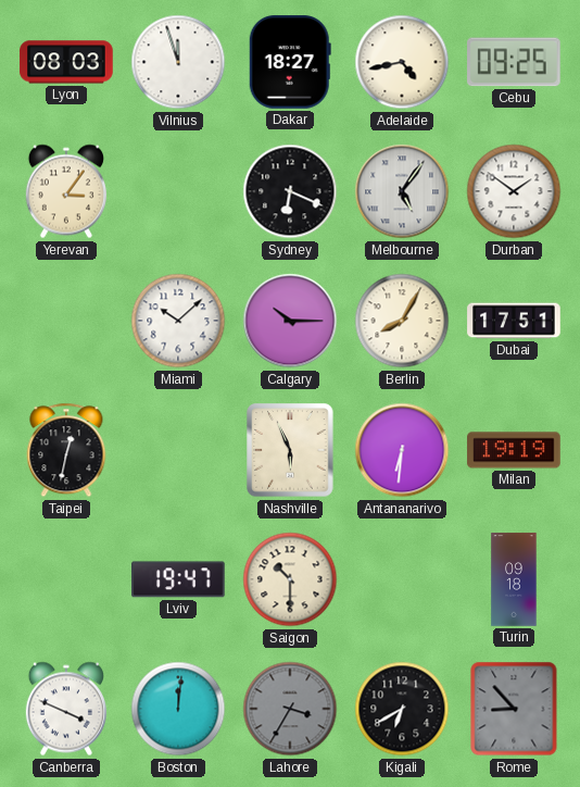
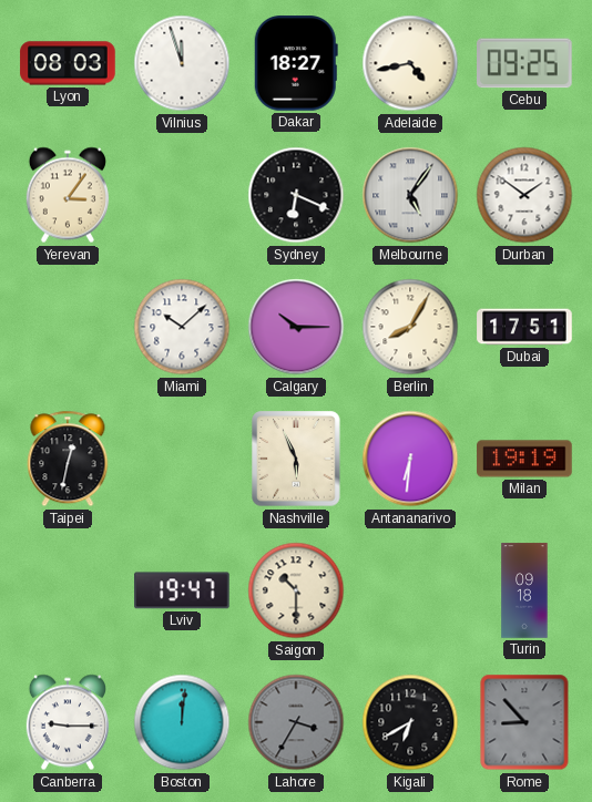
Canberra: 3:49 -> 9:15
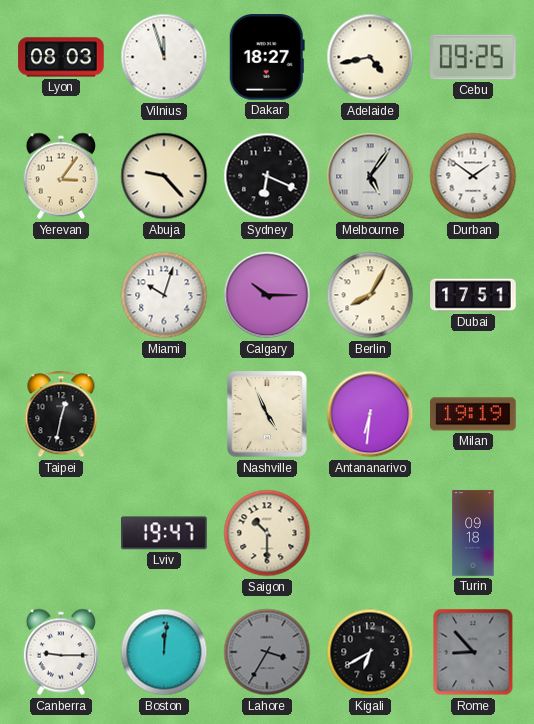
Abuja: none -> 9:23
Miami: 10:08 -> 10:03
Nashville: 5:56 -> 4:56
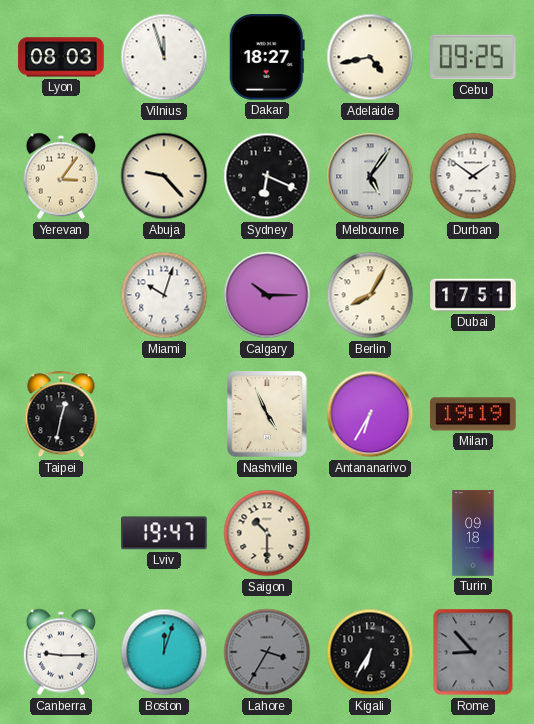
Antananarivo: 6:31 -> 6:35
Boston: 12:01 -> 12:03
Kigali: 6:40 -> 6:35
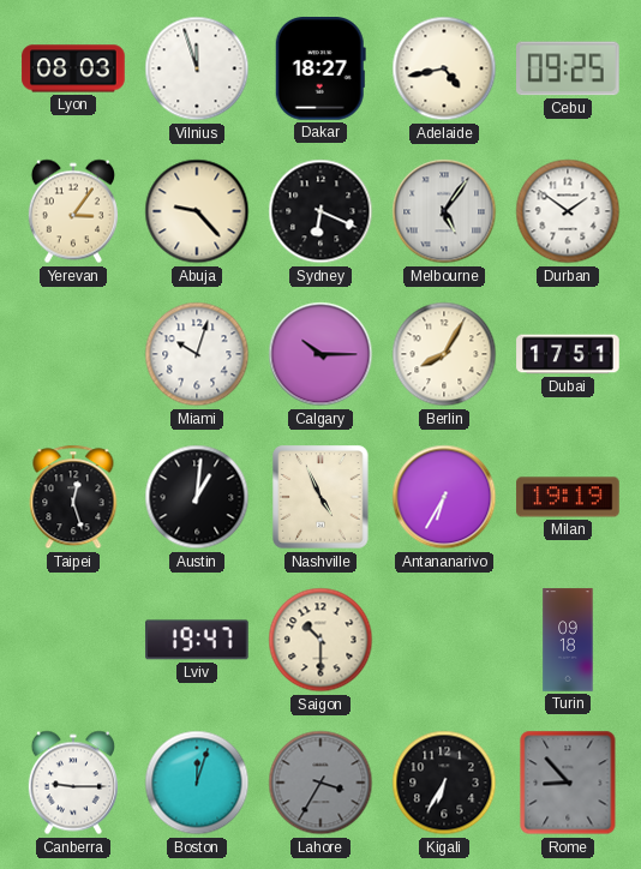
Taipei: 12:32 -> 12:27
Austin: none -> 1:01
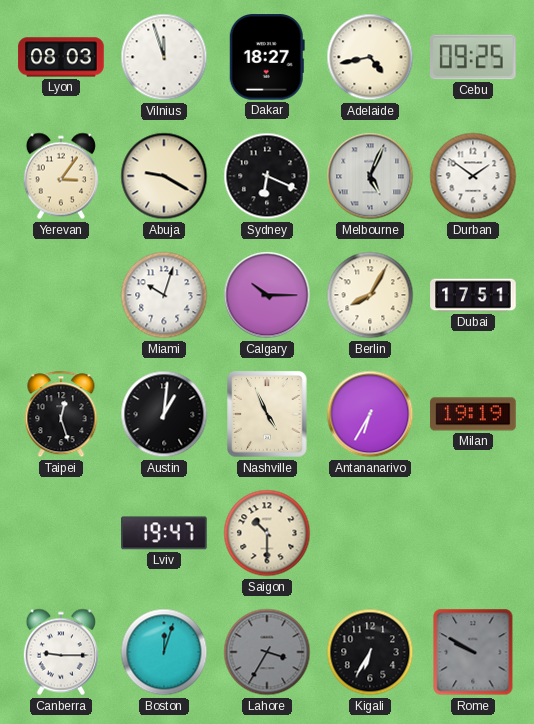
Abuja: 9:23 -> 9:20
Melbourne: 5:06 -> 5:04
Turin: 09:18 -> none
Rome: 8:53 -> 9:50
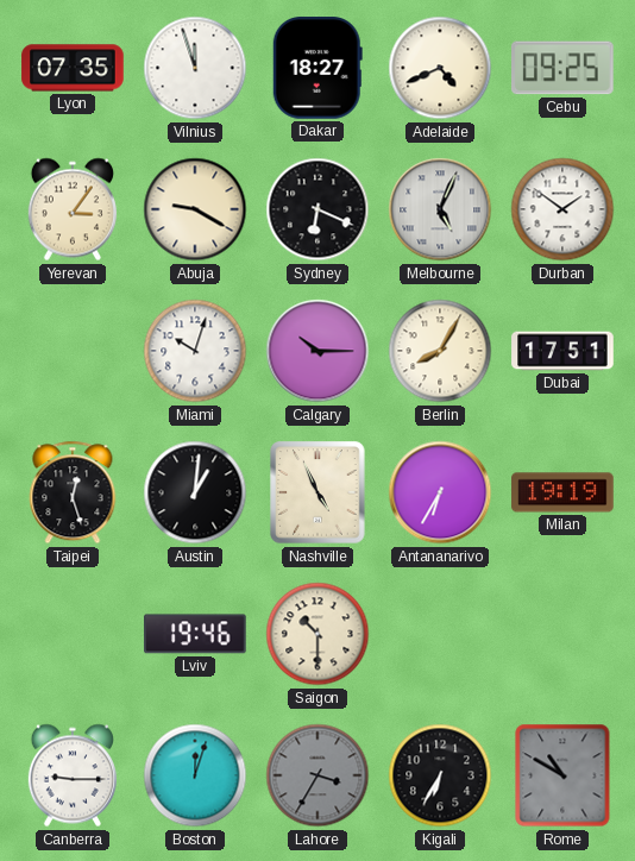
Lyon: 08:03 -> 07:35
Adelaide: 4:43 -> 4:41
Lviv: 19:47 -> 19:46
Rome: 9:50 -> 10:50
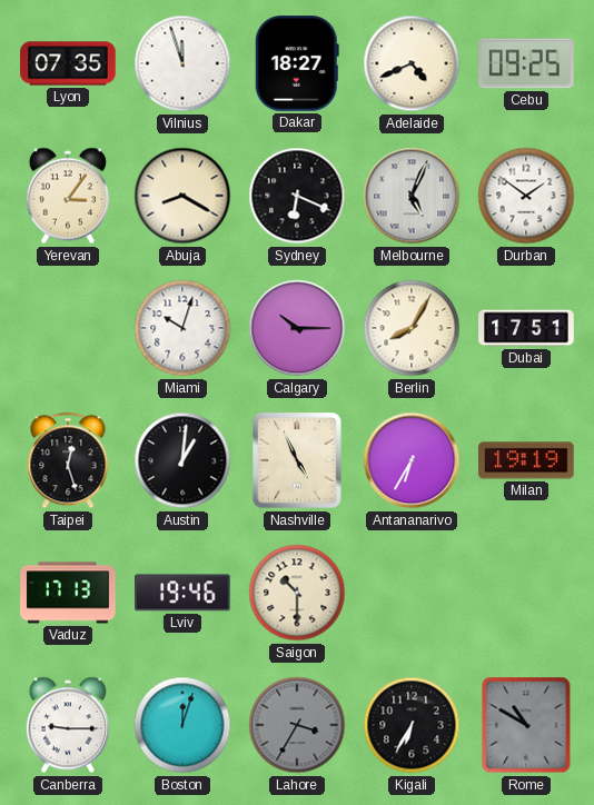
Abuja: 9:20 -> 8:20
Vaduz: none -> 17:13
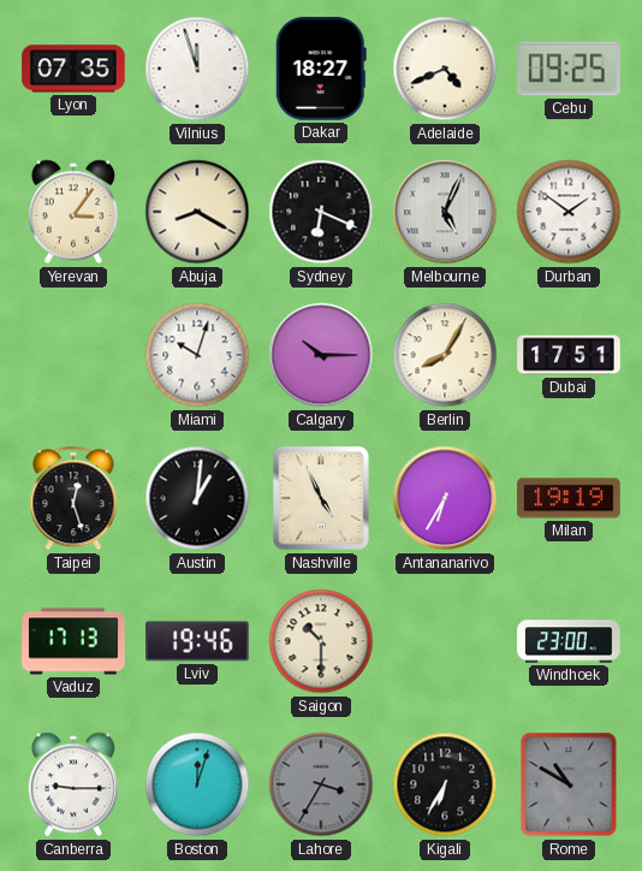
Windhoek: none -> 23:00
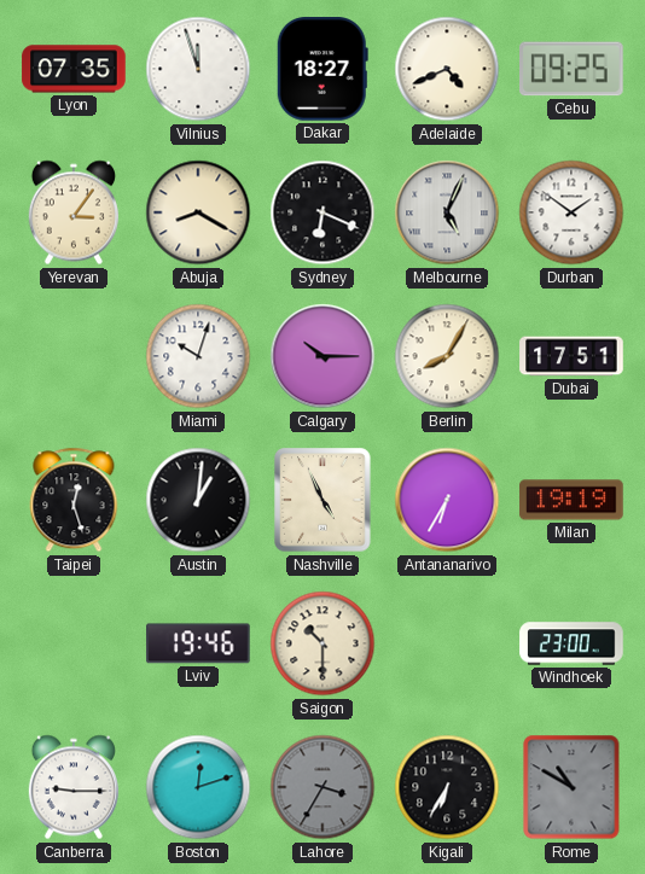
Vaduz: 17:13 -> none
Boston: 12:03 -> 12:12
